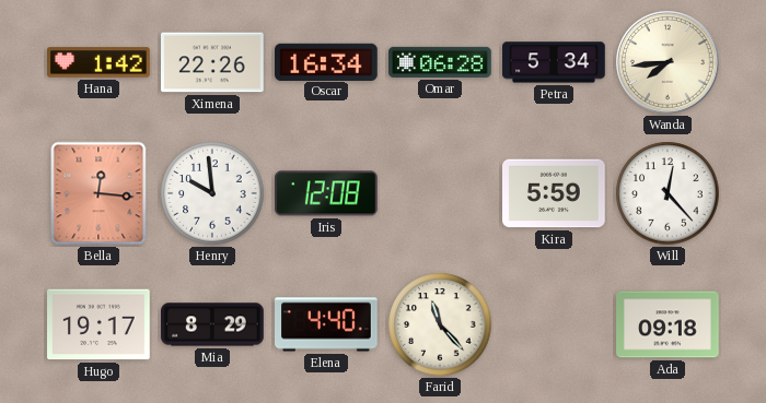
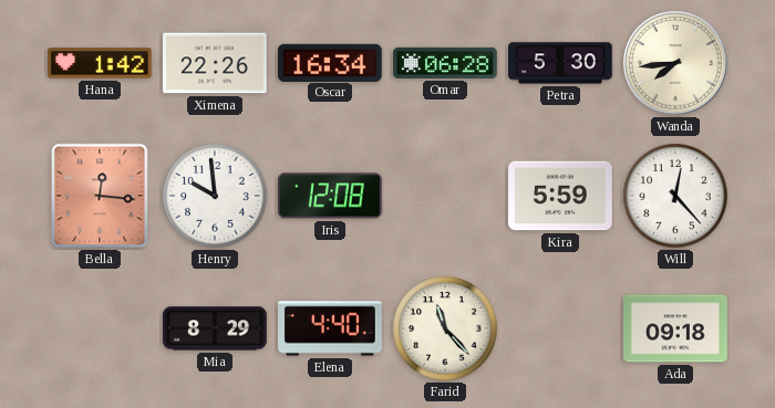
Petra: 5:34 -> 5:30
Hugo: 19:17 -> none
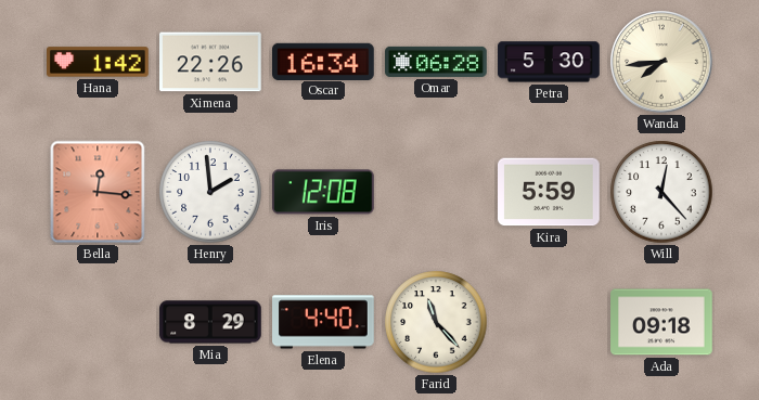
Henry: 9:59 -> 1:59
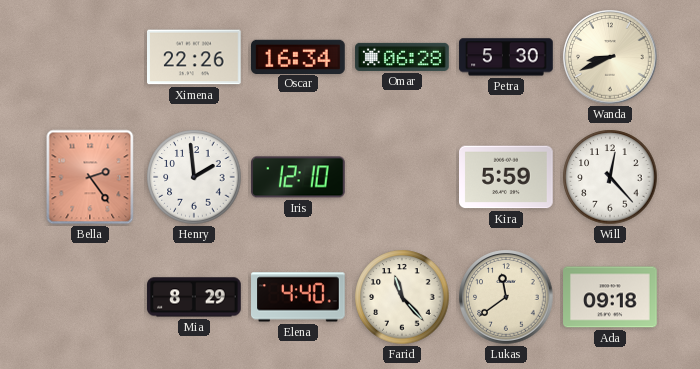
Hana: 1:42 -> none
Wanda: 7:44 -> 8:41
Bella: 12:16 -> 2:24
Iris: 12:08 -> 12:10
Lukas: none -> 11:39
